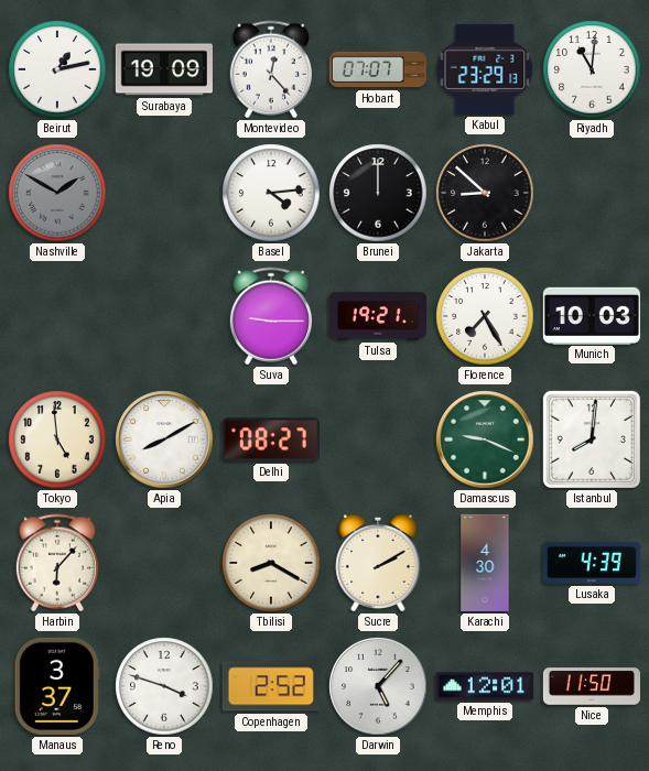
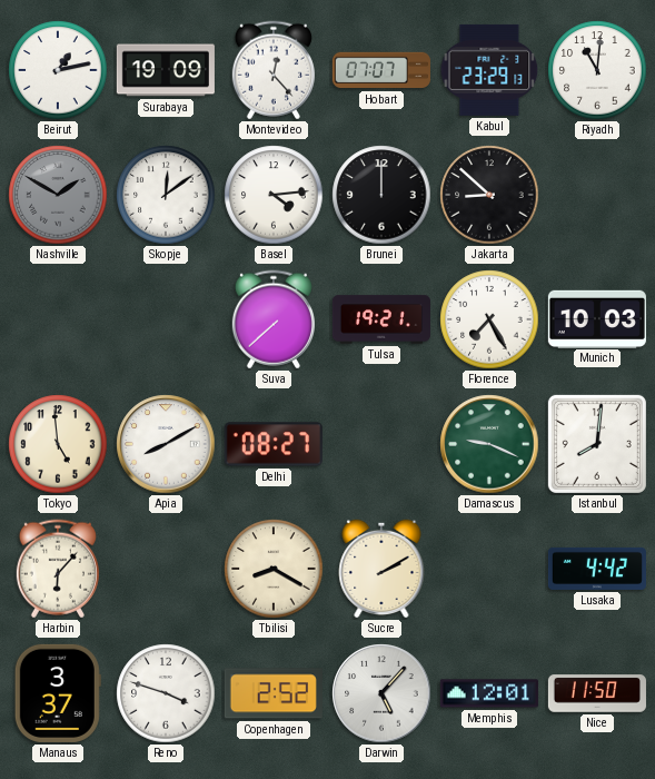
Skopje: none -> 12:09
Suva: 9:15 -> 7:38
Karachi: 4:30 -> none
Lusaka: 4:39 -> 4:42
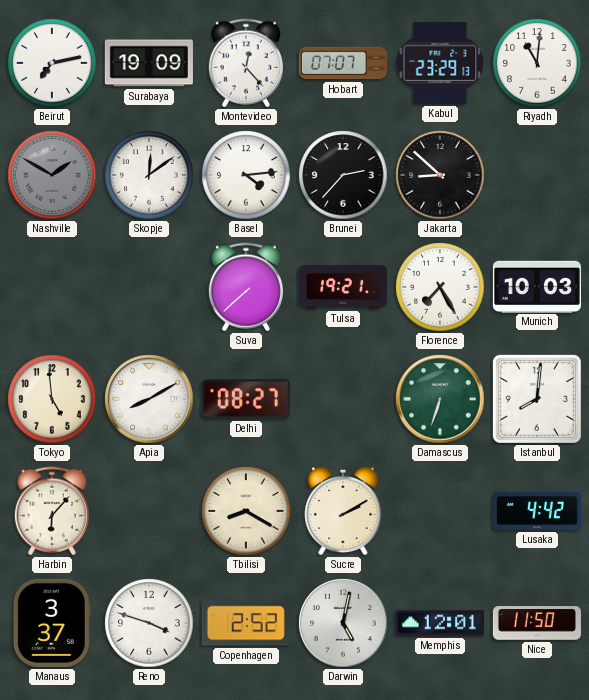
Beirut: 1:13 -> 7:13
Brunei: 12:00 -> 2:37
Damascus: 9:19 -> 6:33
Darwin: 5:07 -> 5:02
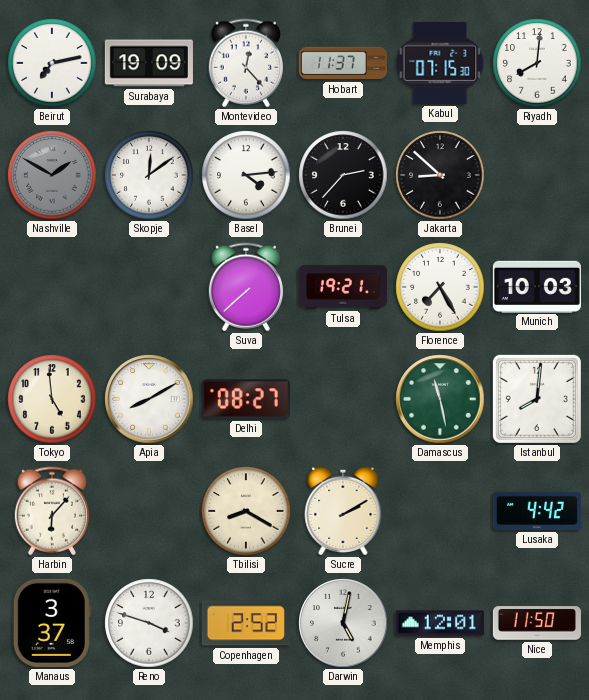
Hobart: 07:07 -> 11:37
Kabul: 23:29 -> 07:15
Riyadh: 11:01 -> 8:01
Damascus: 6:33 -> 11:28
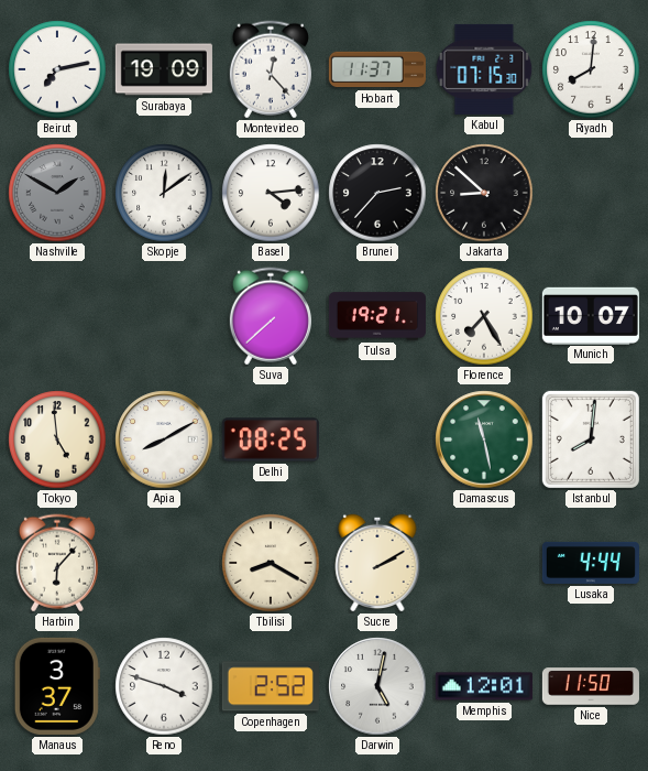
Munich: 10:03 -> 10:07
Delhi: 08:27 -> 08:25
Lusaka: 4:42 -> 4:44
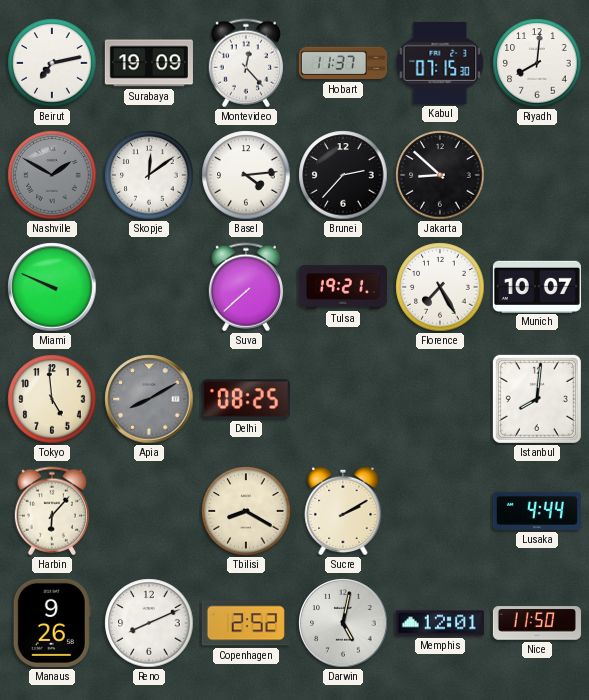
Miami: none -> 9:49
Apia dial: white -> grey
Damascus: 11:28 -> none
Manaus: 3:37 -> 9:26
Reno: 3:48 -> 8:11
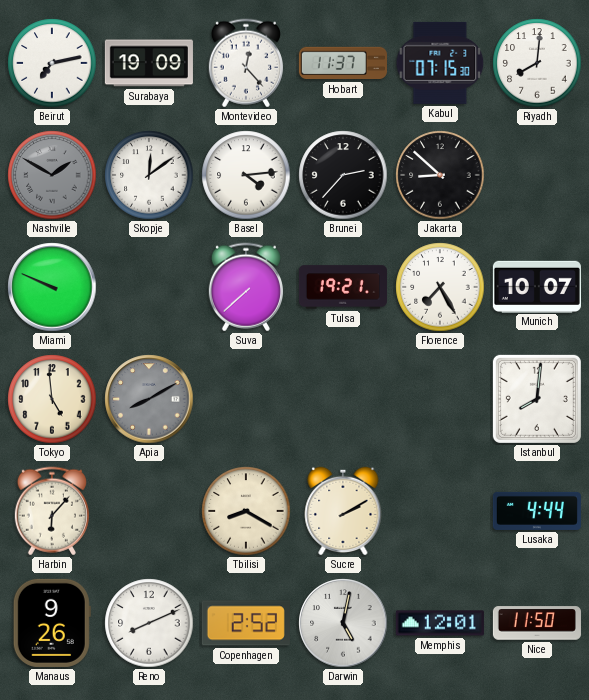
Delhi: 08:25 -> none
